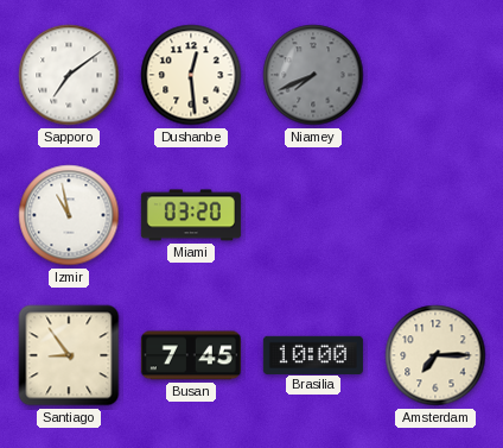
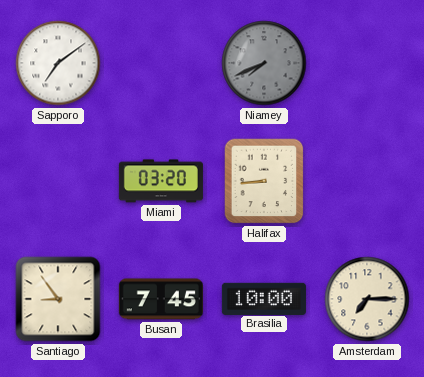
Dushanbe: 12:29 -> none
Izmir: 10:58 -> none
Halifax: none -> 8:44
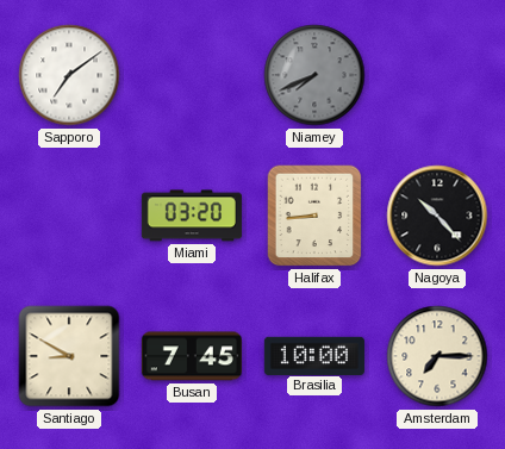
Nagoya: none -> 10:23
Santiago: 8:54 -> 8:50
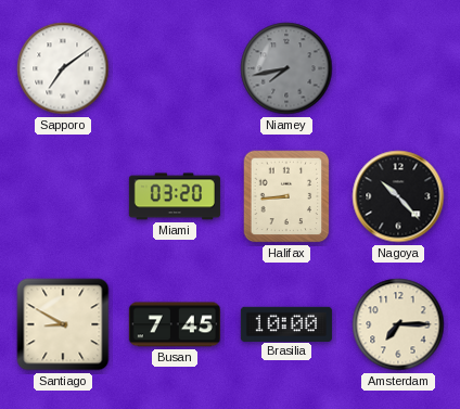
Niamey: 7:41 -> 7:43
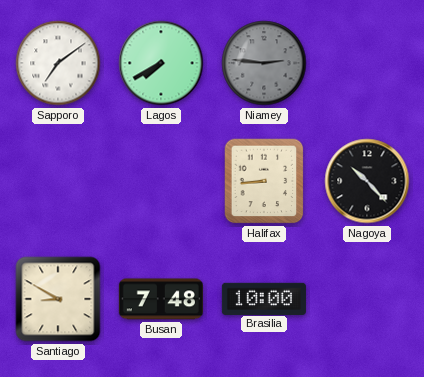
Lagos: none -> 7:40
Niamey: 7:43 -> 2:46
Miami: 03:20 -> none
Busan: 7:45 -> 7:48
Amsterdam: 7:15 -> none
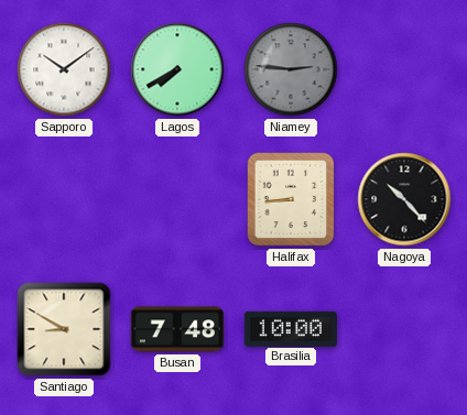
Sapporo: 7:09 -> 10:09
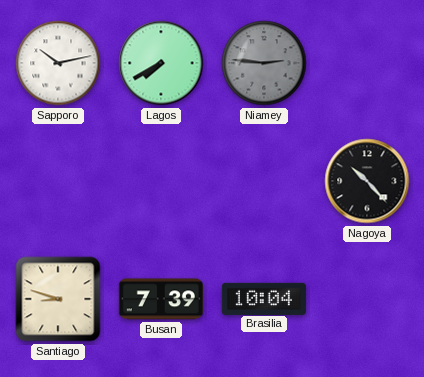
Sapporo: 10:09 -> 10:13
Halifax: 8:44 -> none
Santiago: 8:50 -> 8:48
Busan: 7:48 -> 7:39
Brasilia: 10:00 -> 10:04
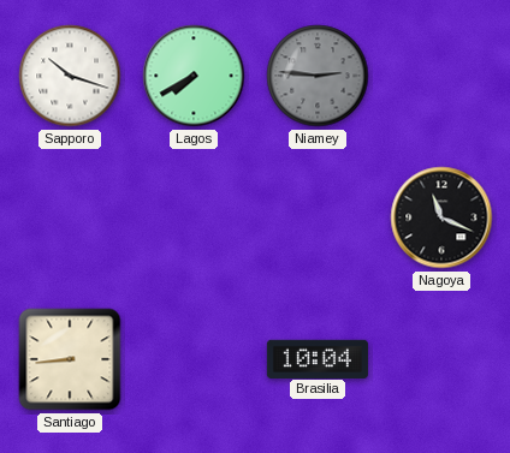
Sapporo: 10:13 -> 10:18
Nagoya: 10:23 -> 11:19
Santiago: 8:48 -> 8:44
Busan: 7:39 -> none
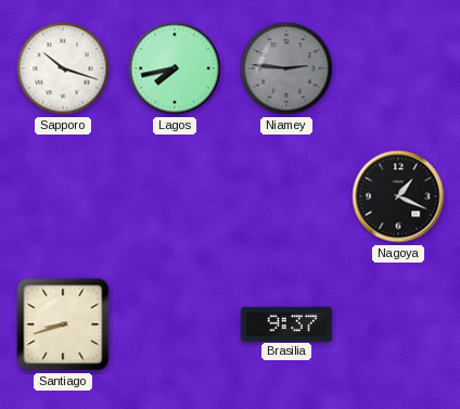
Lagos: 7:40 -> 7:43
Nagoya: 11:19 -> 1:19
Santiago: 8:44 -> 8:42
Brasilia: 10:04 -> 9:37
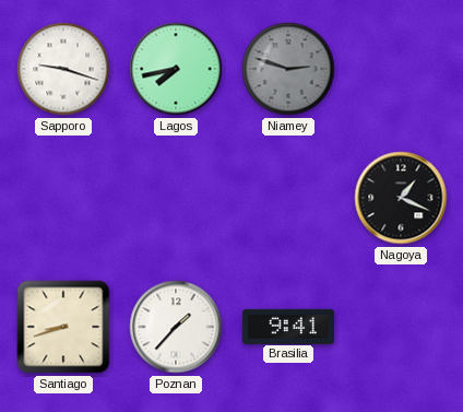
Sapporo: 10:18 -> 9:18
Niamey: 2:46 -> 2:48
Poznan: none -> 1:37
Brasilia: 9:37 -> 9:41
